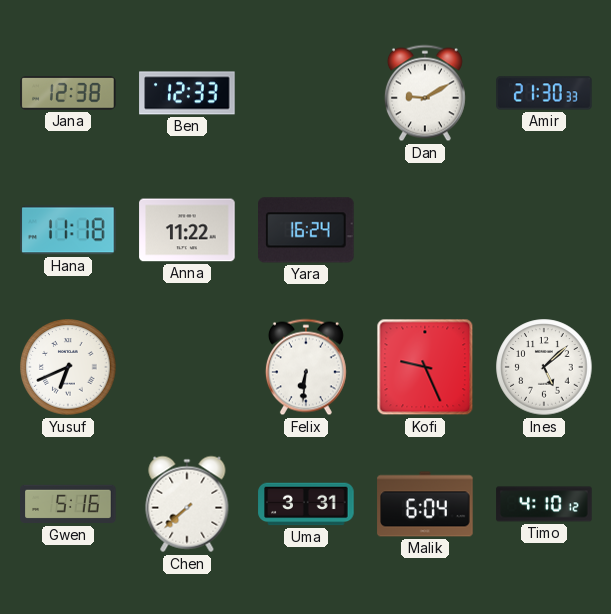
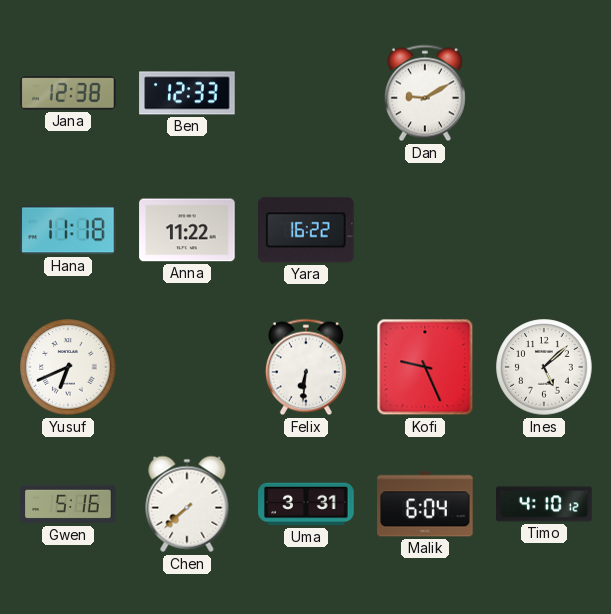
Amir: 21:30 -> none
Yara: 16:24 -> 16:22
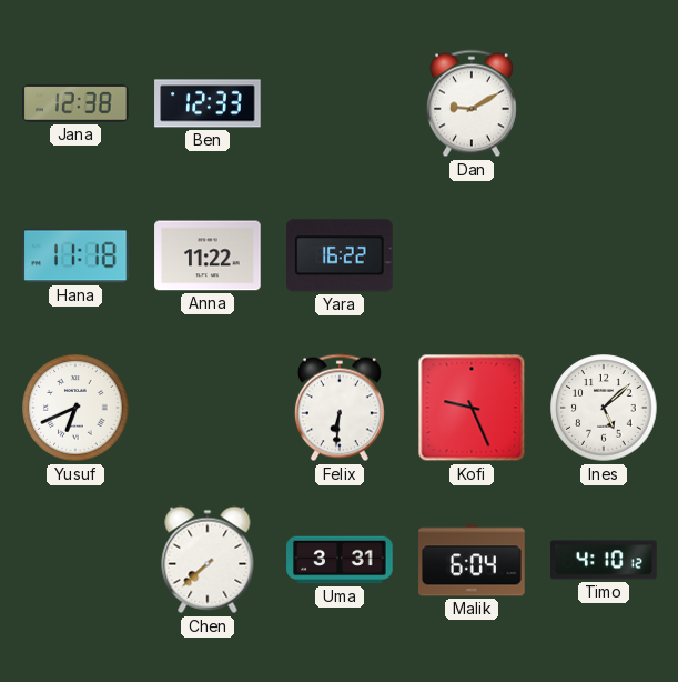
Gwen: 5:16 -> none
